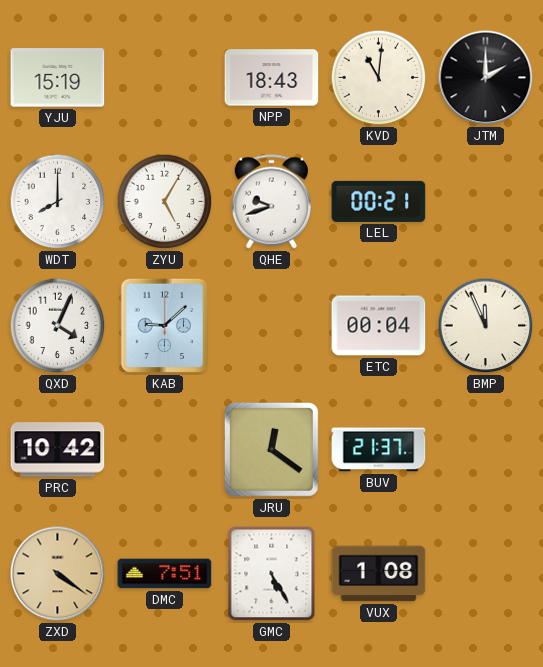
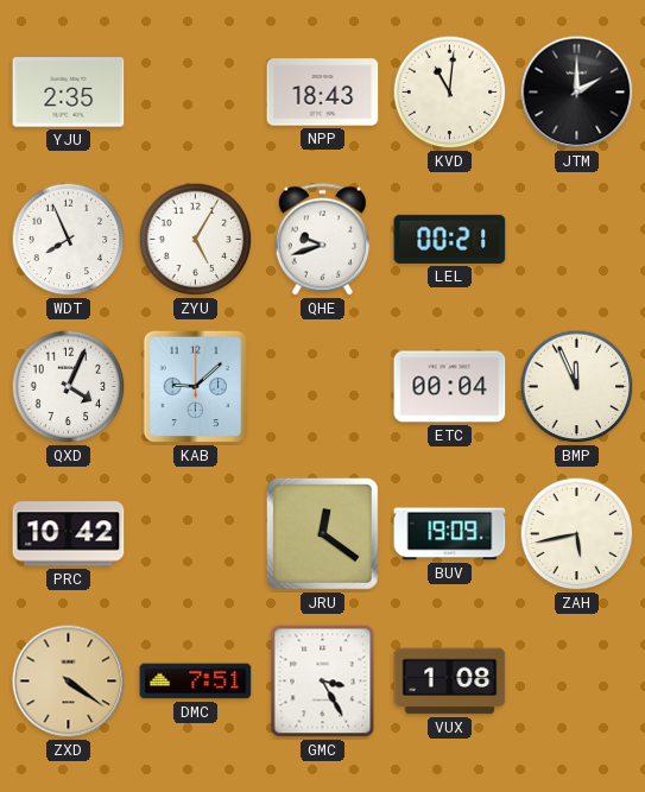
YJU: 15:19 -> 2:35
WDT: 8:00 -> 7:56
BUV: 21:37 -> 19:09
ZAH: none -> 5:43
GMC: 5:25 -> 3:25
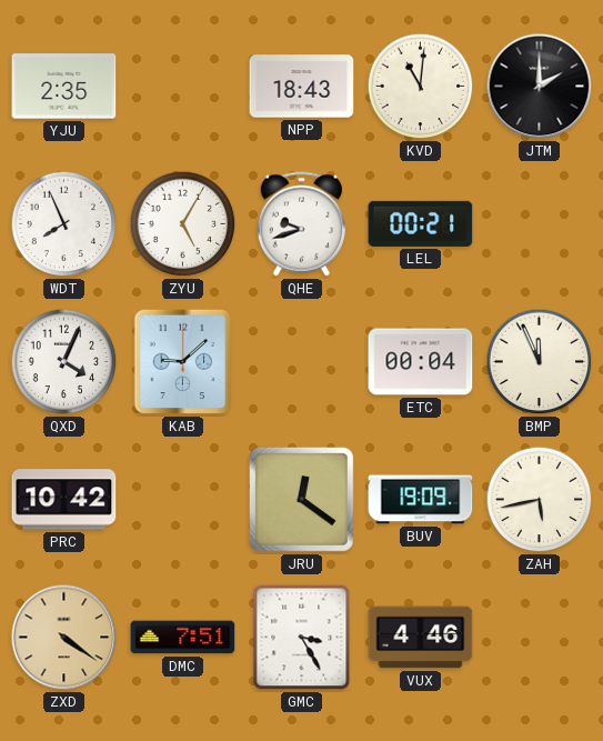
VUX: 1:08 -> 4:46
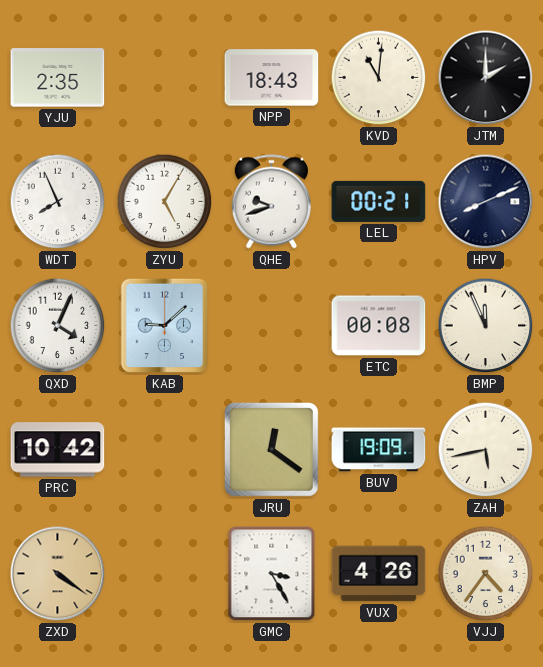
HPV: none -> 8:11
ETC: 00:04 -> 00:08
DMC: 7:51 -> none
VUX: 4:46 -> 4:26
VJJ: none -> 4:36
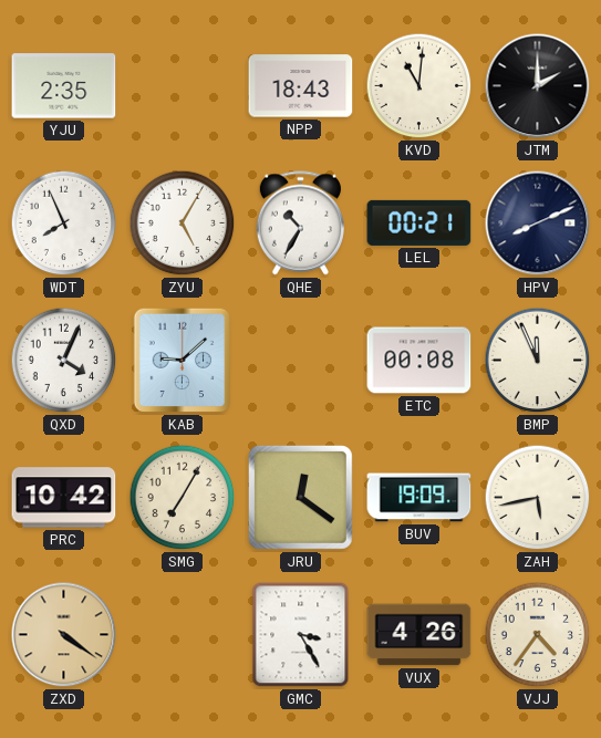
QHE: 9:42 -> 10:35
SMG: none -> 7:05
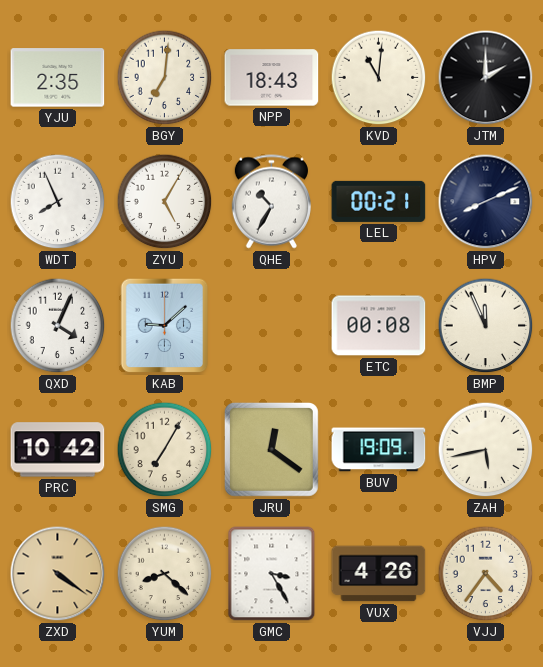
BGY: none -> 7:01
YUM: none -> 8:22
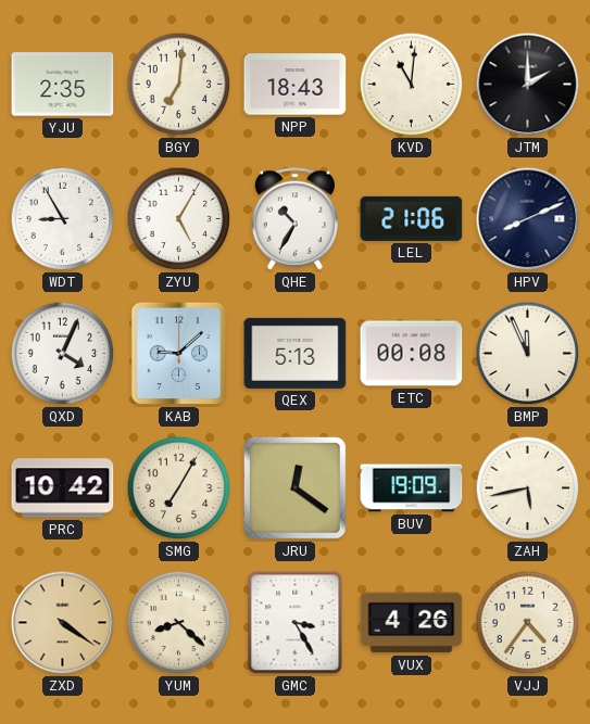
WDT: 7:56 -> 8:55
LEL: 00:21 -> 21:06
QEX: none -> 5:13
